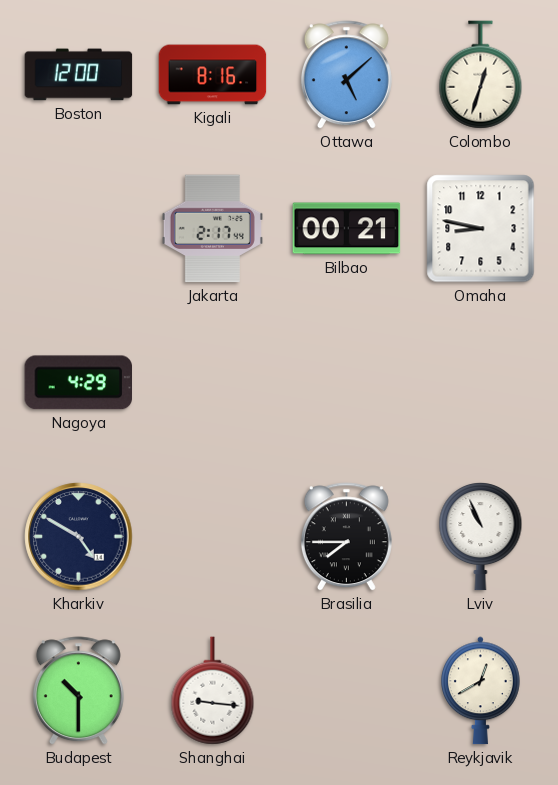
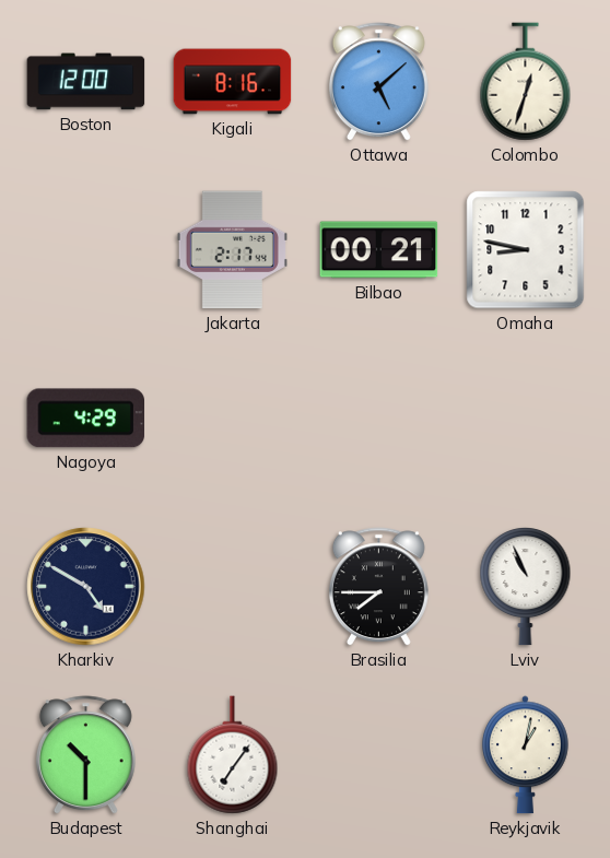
Shanghai: 9:16 -> 7:06
Reykjavik: 12:40 -> 1:02
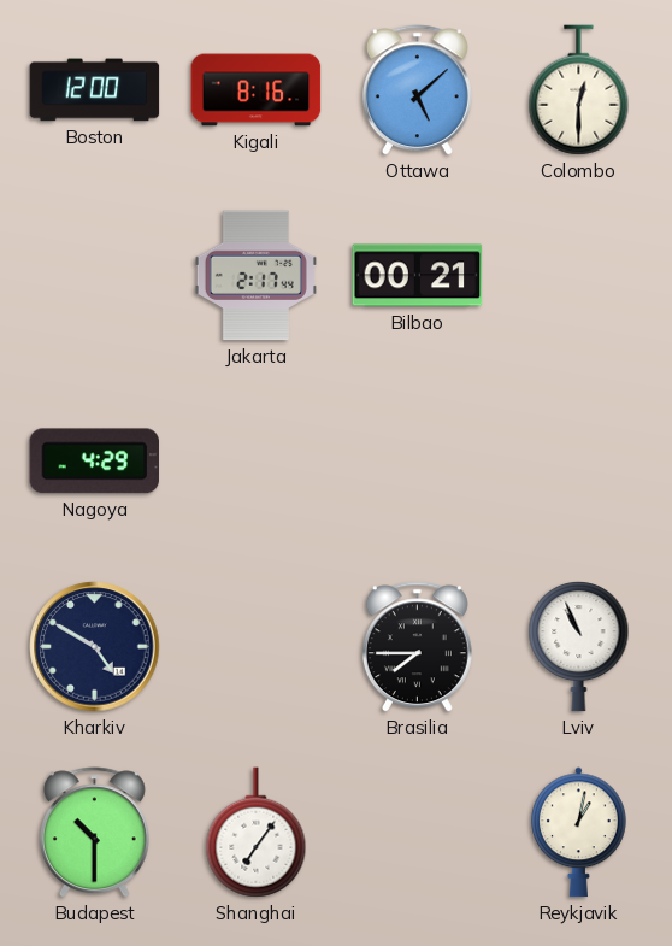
Colombo: 12:33 -> 12:30
Omaha: 8:47 -> none
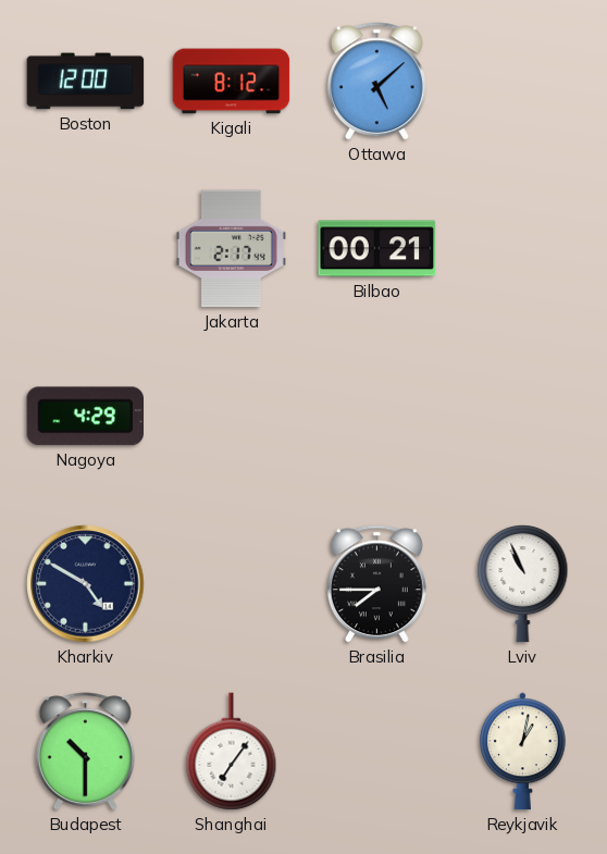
Kigali: 8:16 -> 8:12
Colombo: 12:30 -> none
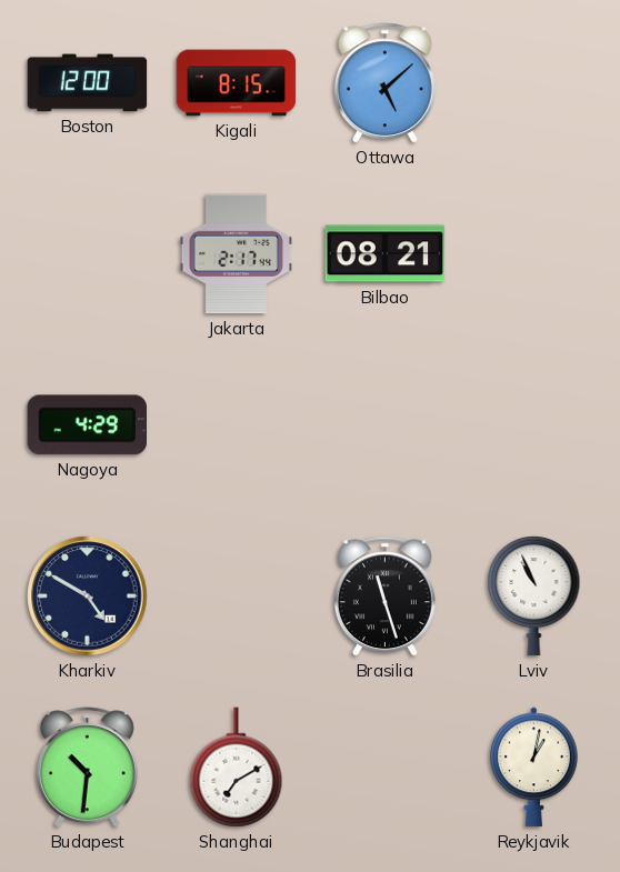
Kigali: 8:12 -> 8:15
Bilbao: 00:21 -> 08:21
Brasilia: 7:45 -> 11:27
Budapest: 10:30 -> 10:31
Shanghai: 7:06 -> 7:10
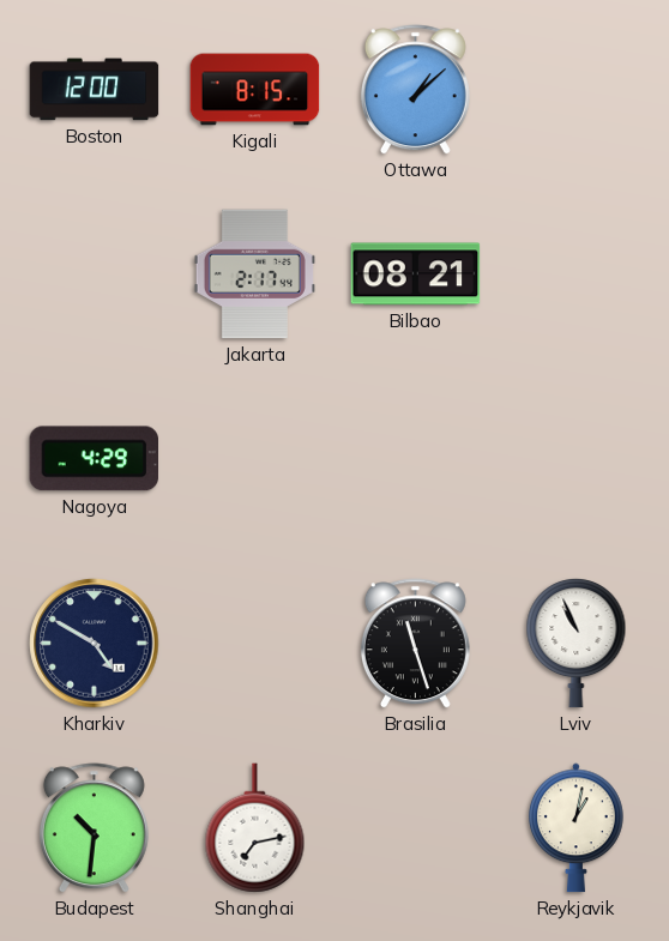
Ottawa: 5:08 -> 1:08
Shanghai: 7:10 -> 7:13
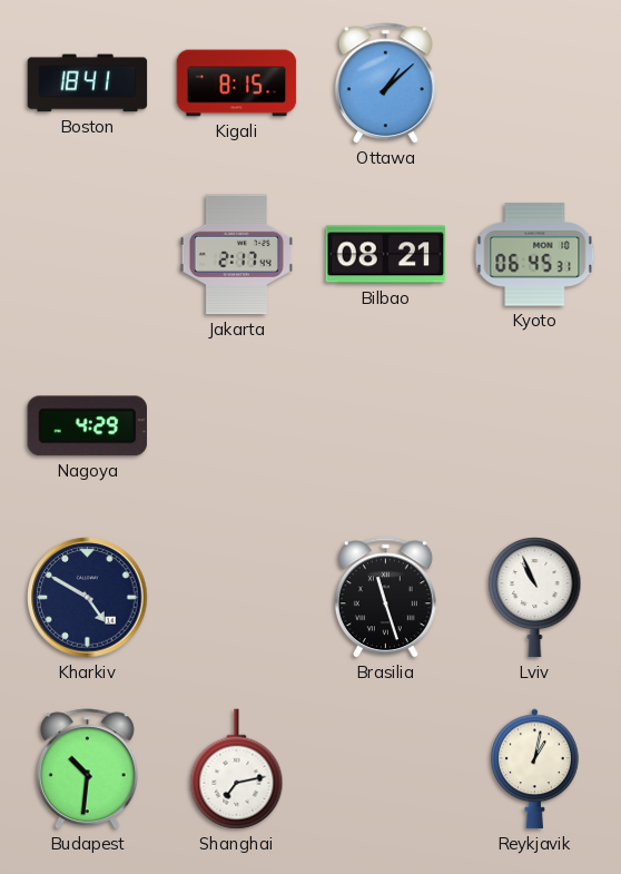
Boston: 12:00 -> 18:41
Kyoto: none -> 06:45
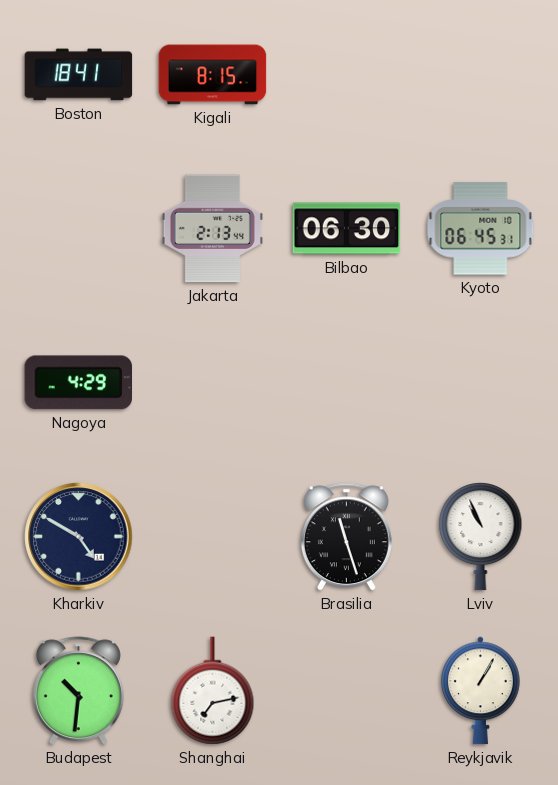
Ottawa: 1:08 -> none
Jakarta: 2:17 -> 2:13
Bilbao: 08:21 -> 06:30
Reykjavik: 1:02 -> 1:05
